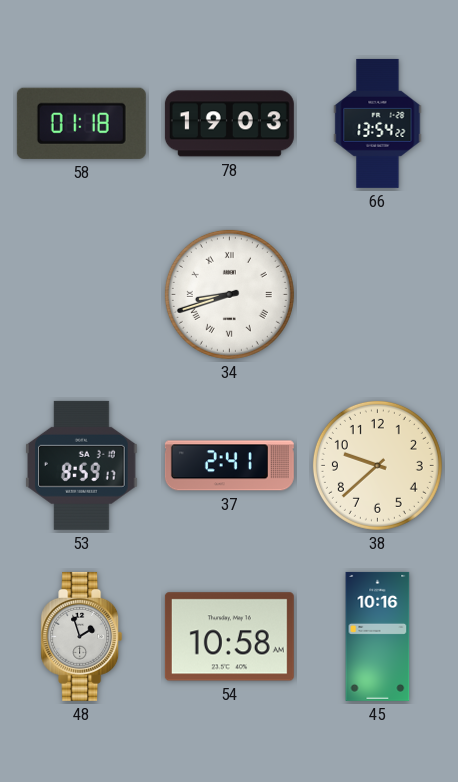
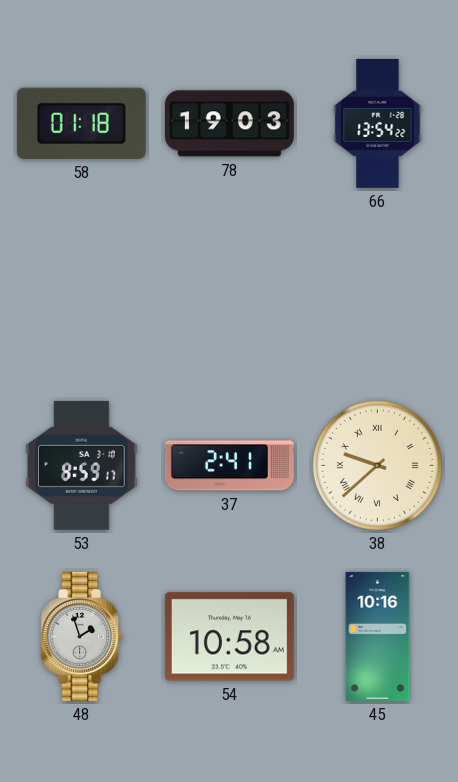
34: 8:42 -> none
38 numerals: Arabic -> Roman
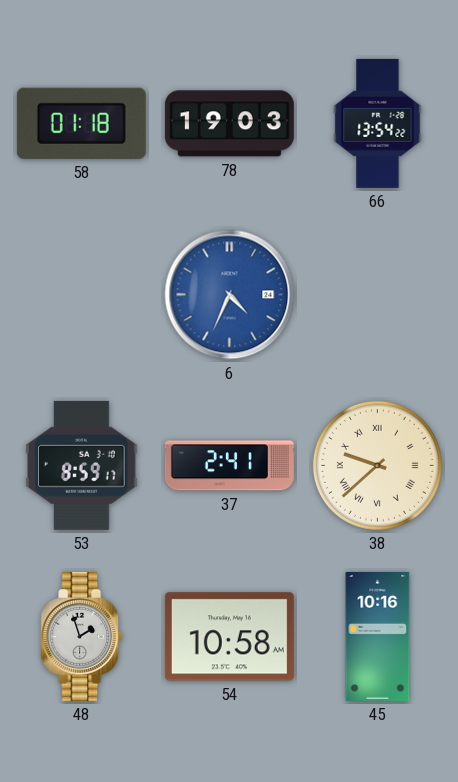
6: none -> 4:34
